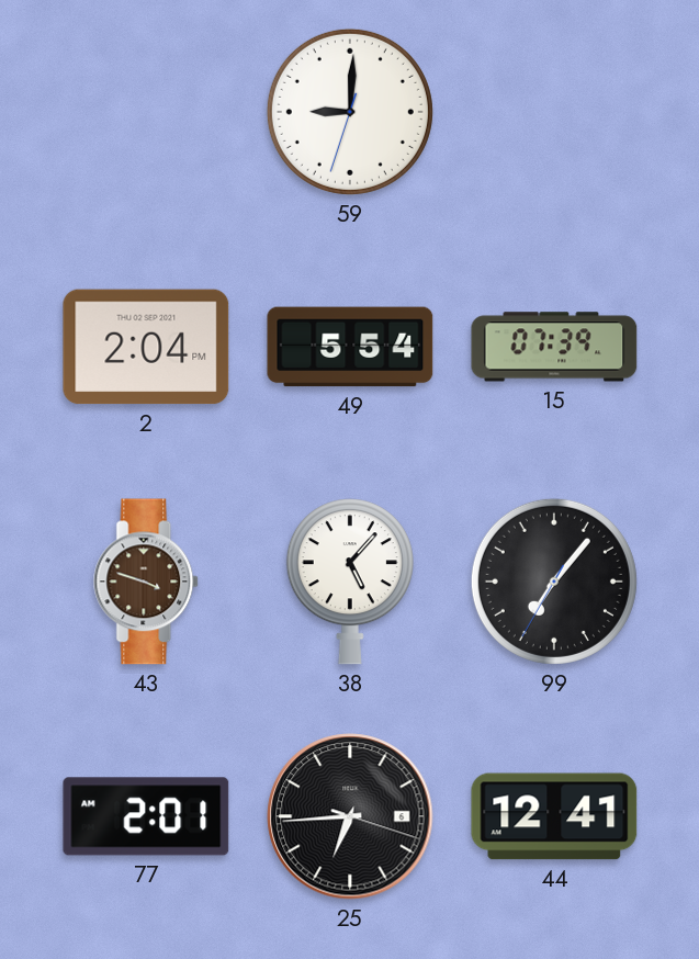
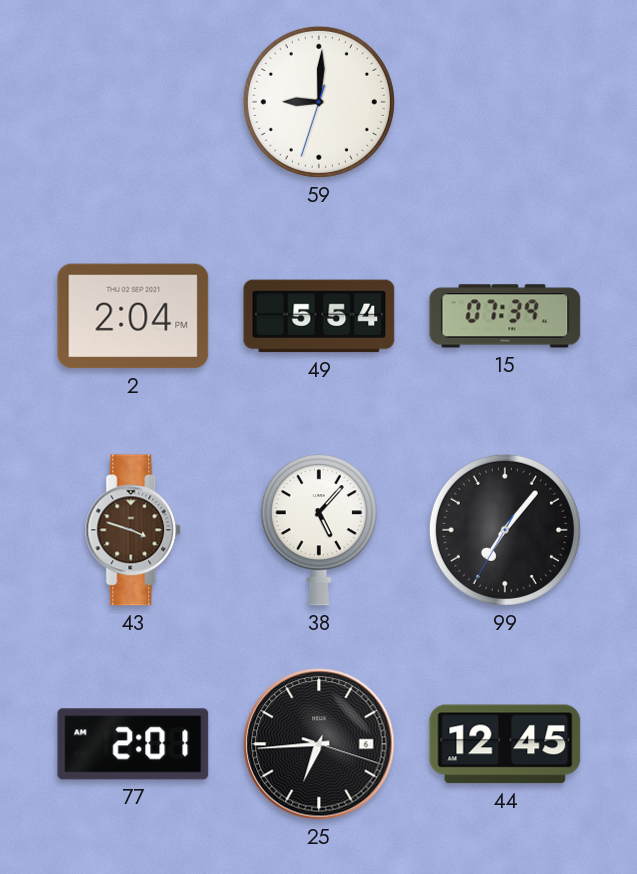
44: 12:41 -> 12:45
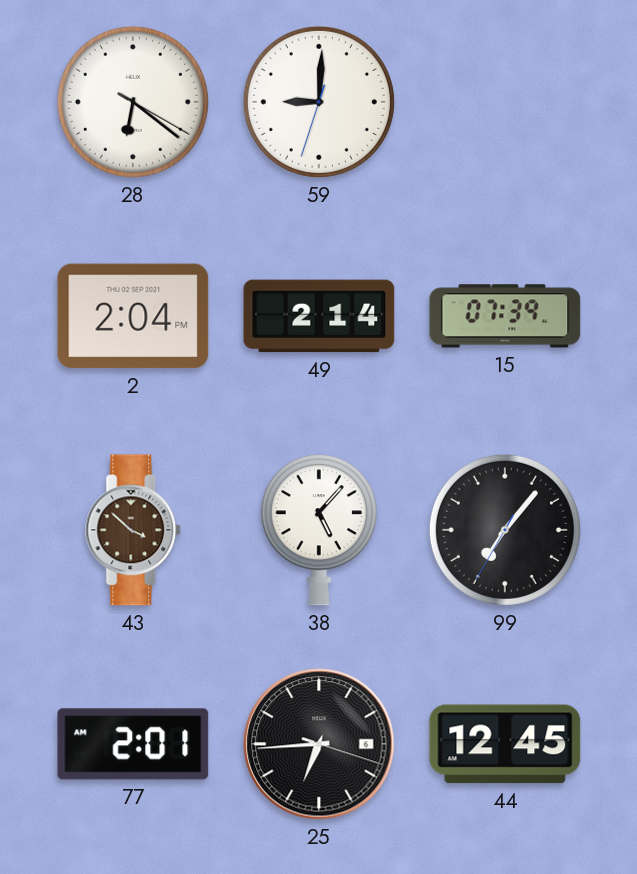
28: none -> 6:21
49: 5:54 -> 2:14
43: 3:48 -> 3:52
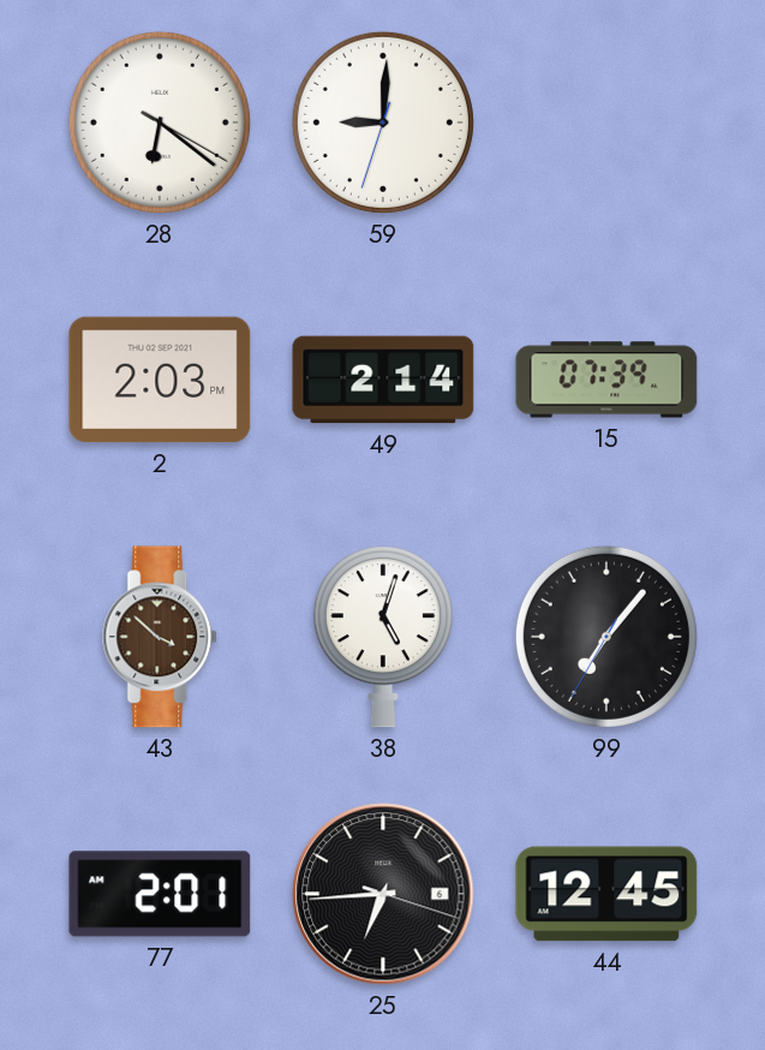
2: 2:04 -> 2:03
38: 5:07 -> 5:03
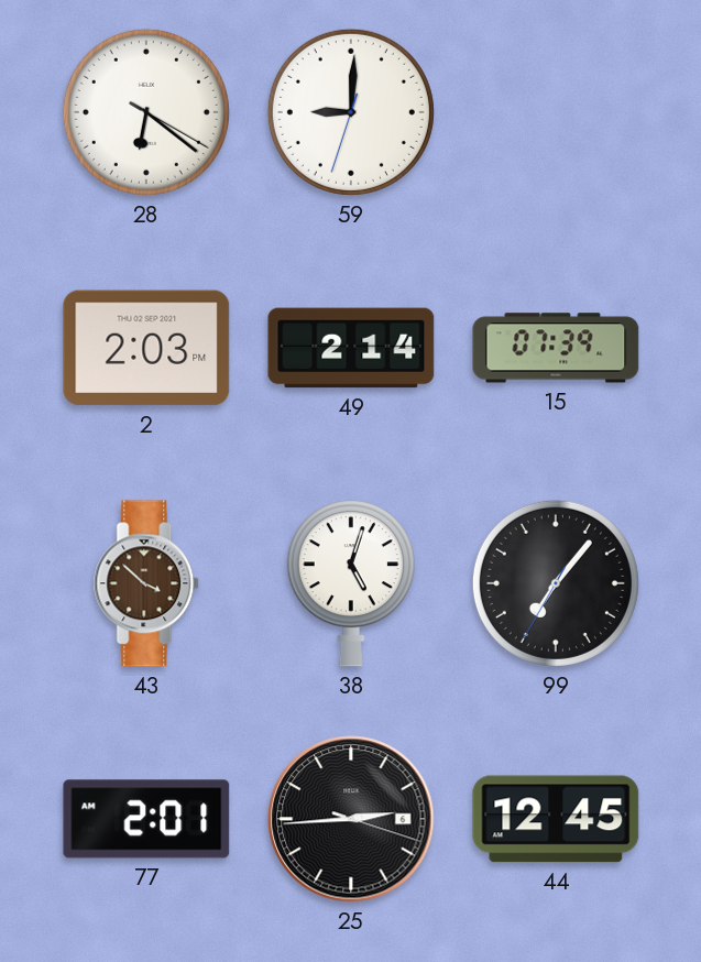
25: 6:44 -> 2:44
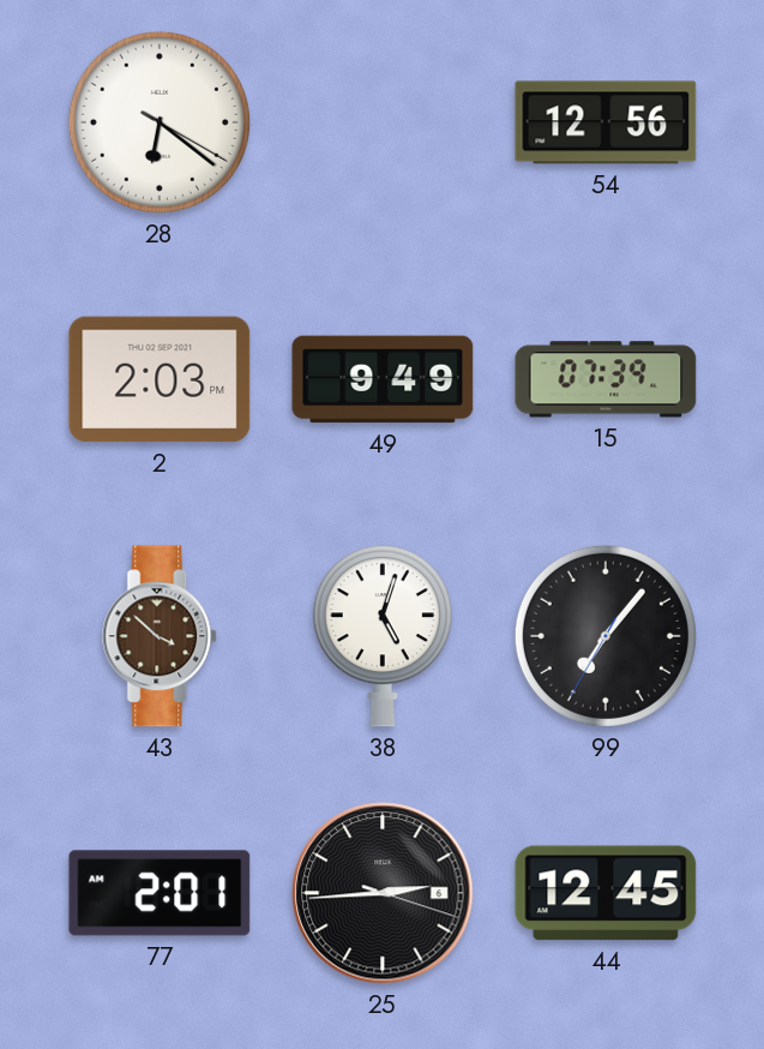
59: 9:00 -> none
54: none -> 12:56
49: 2:14 -> 9:49
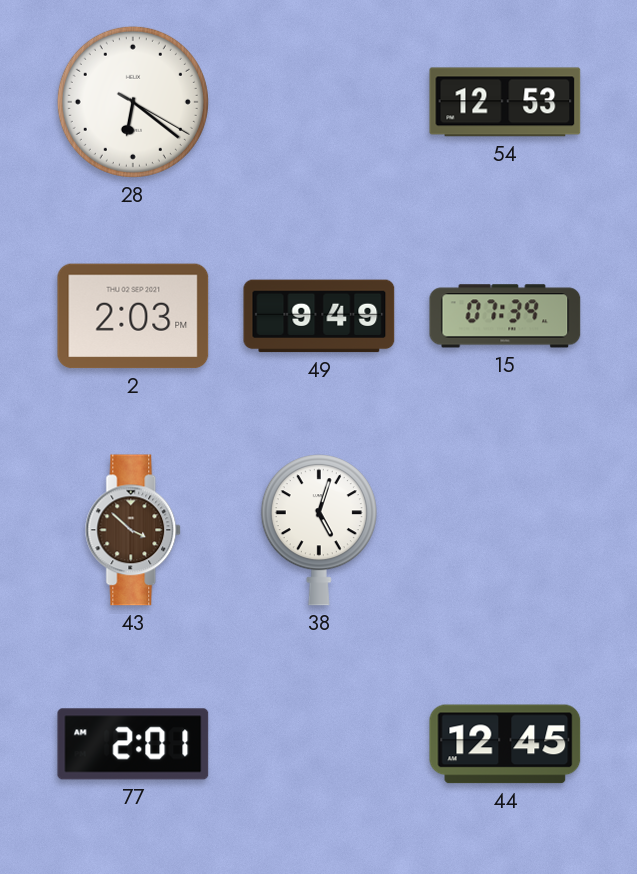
54: 12:56 -> 12:53
99: 7:06 -> none
25: 2:44 -> none
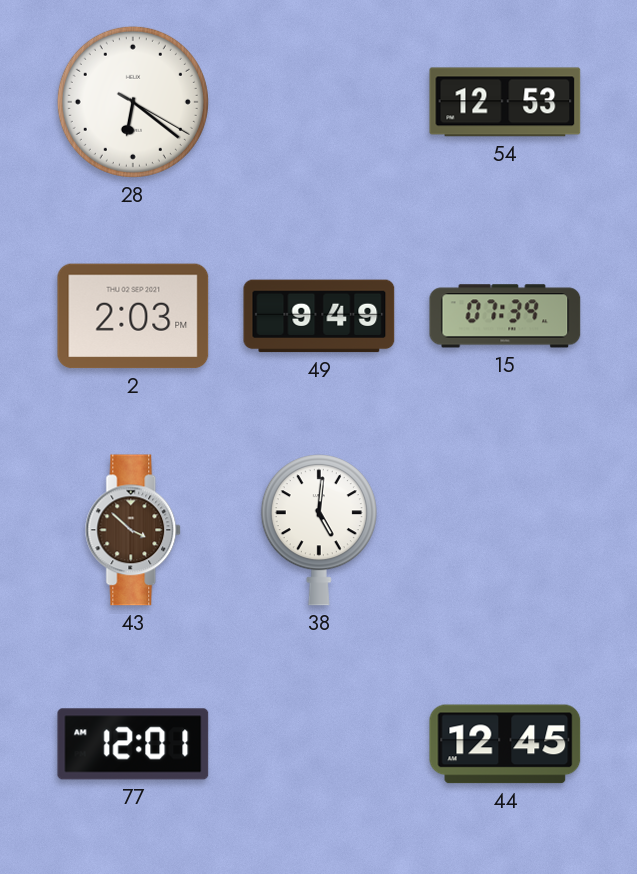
38: 5:03 -> 5:01
77: 2:01 -> 12:01
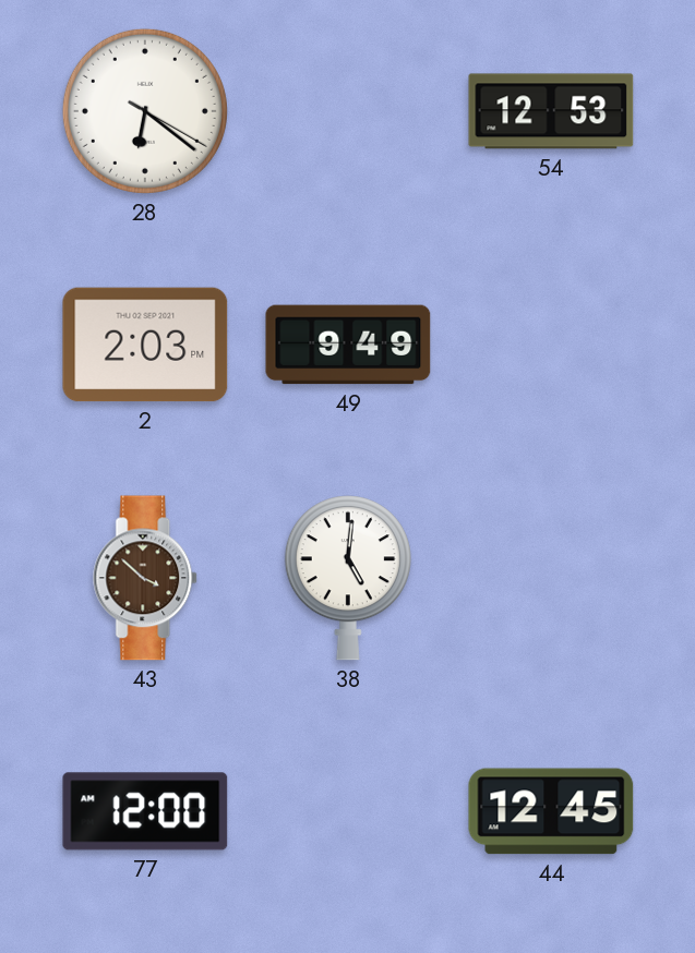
15: 07:39 -> none
77: 12:01 -> 12:00
